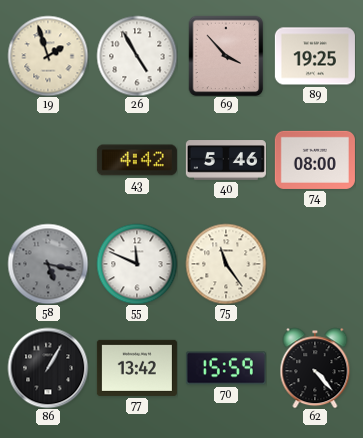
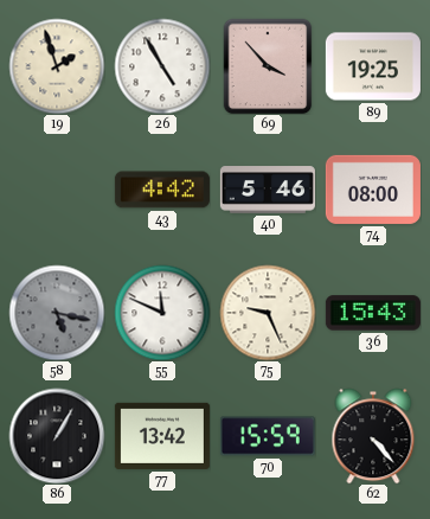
75: 11:24 -> 9:26
36: none -> 15:43
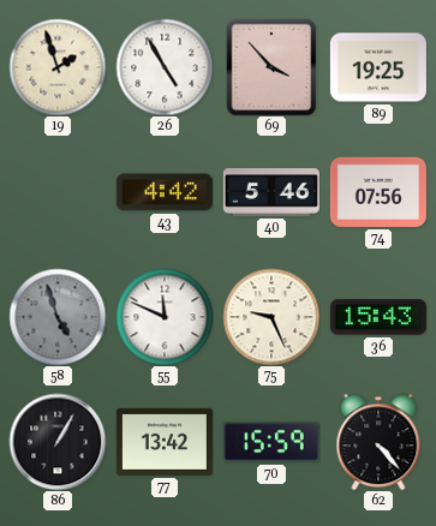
74: 08:00 -> 07:56
58: 5:17 -> 4:57
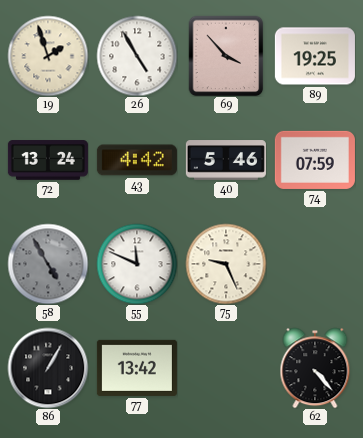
72: none -> 13:24
74: 07:56 -> 07:59
58: 4:57 -> 4:55
36: 15:43 -> none
70: 15:59 -> none
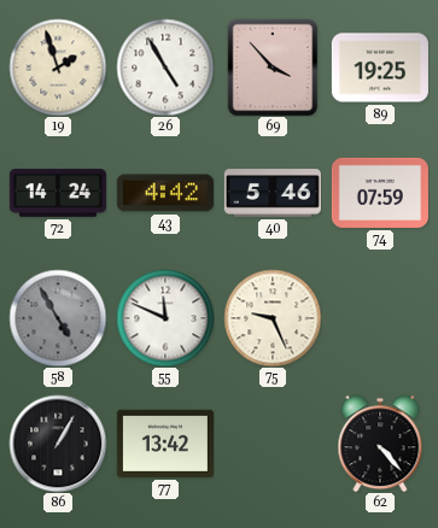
72: 13:24 -> 14:24
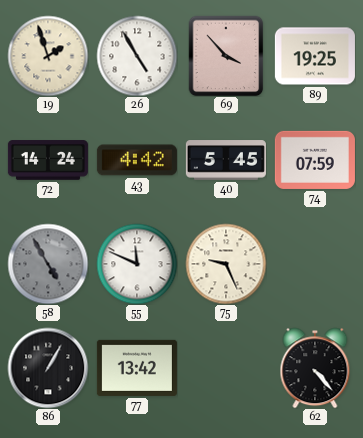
40: 5:46 -> 5:45
